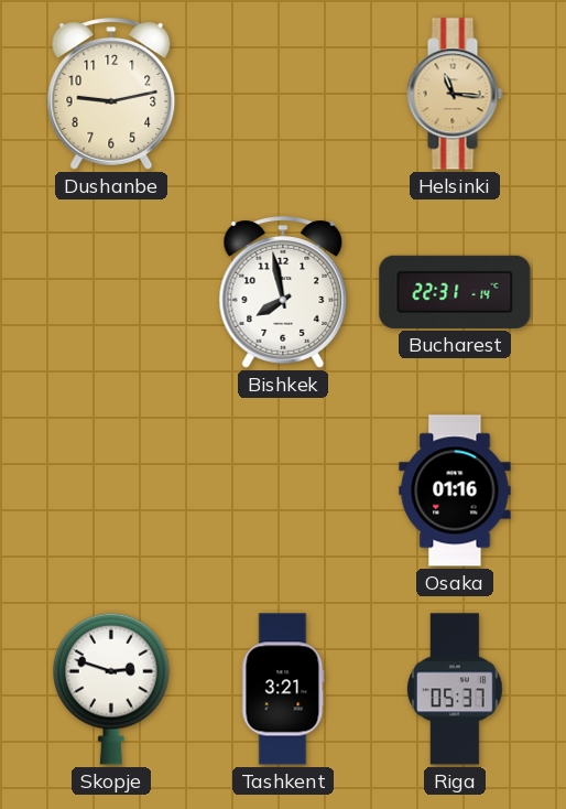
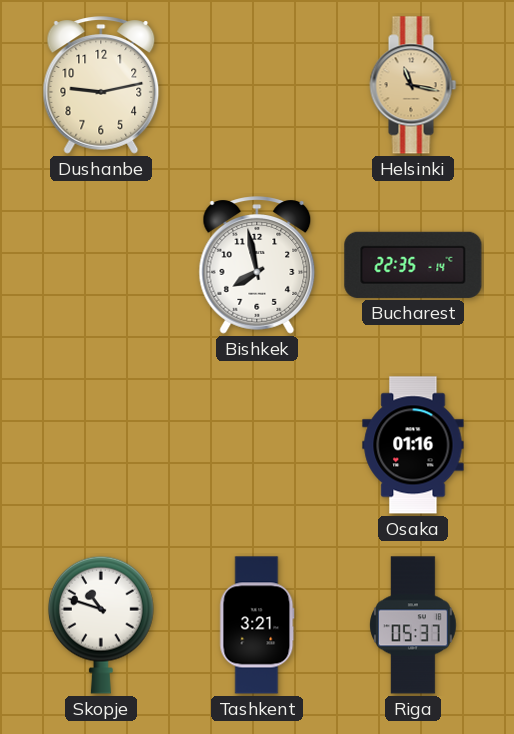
Helsinki: 11:16 -> 11:17
Bucharest: 22:31 -> 22:35
Skopje: 2:48 -> 10:48
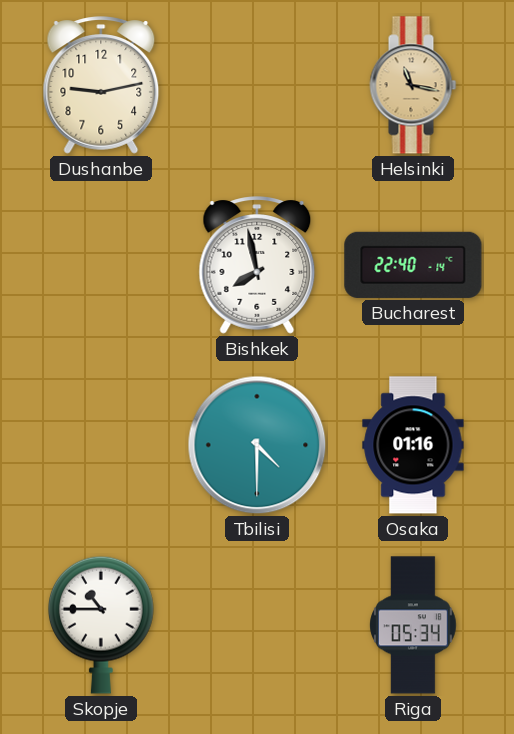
Bucharest: 22:35 -> 22:40
Tbilisi: none -> 4:30
Skopje: 10:48 -> 10:45
Tashkent: 3:21 -> none
Riga: 05:37 -> 05:34
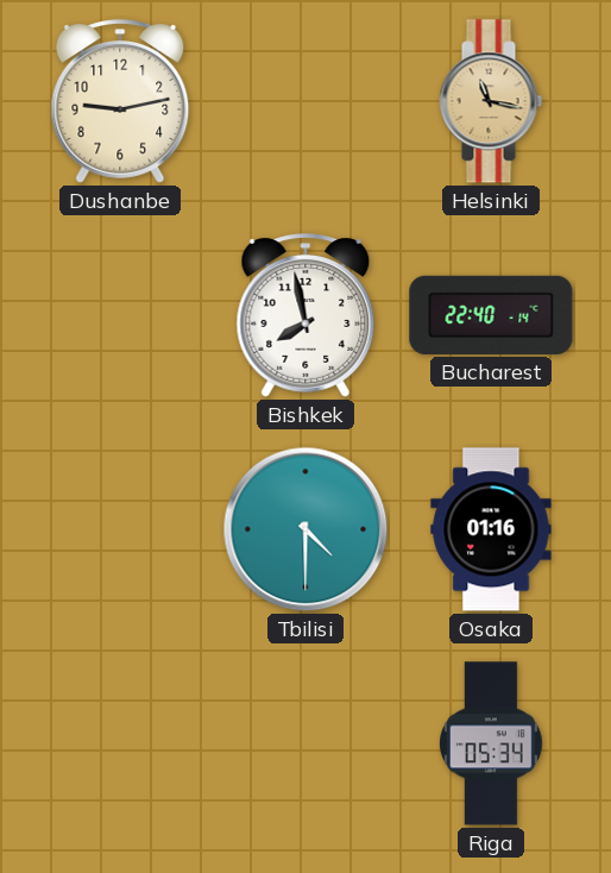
Skopje: 10:45 -> none
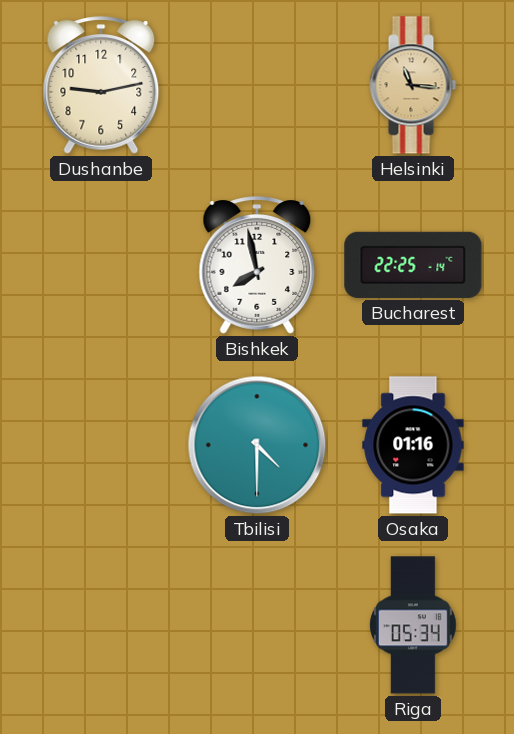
Helsinki: 11:17 -> 11:16
Bucharest: 22:40 -> 22:25
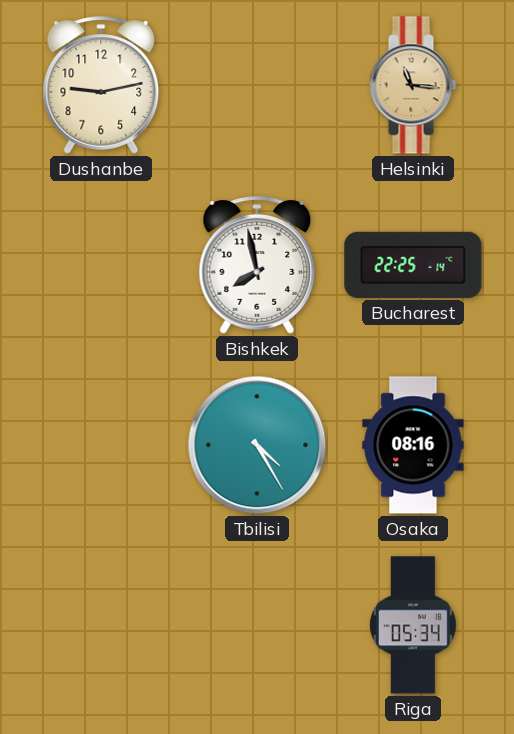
Tbilisi: 4:30 -> 4:25
Osaka: 01:16 -> 08:16
